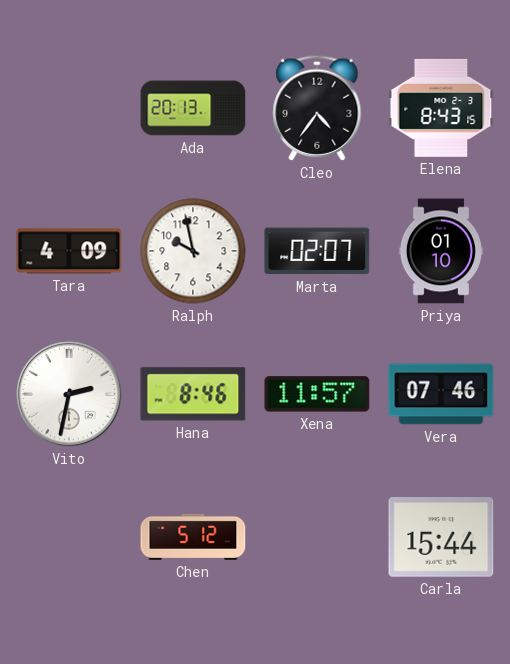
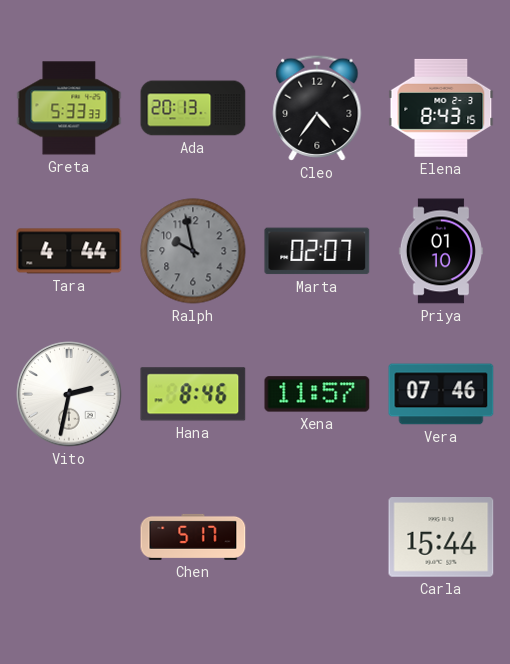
Greta: none -> 5:33
Tara: 4:09 -> 4:44
Ralph dial: white -> grey
Chen: 5:12 -> 5:17
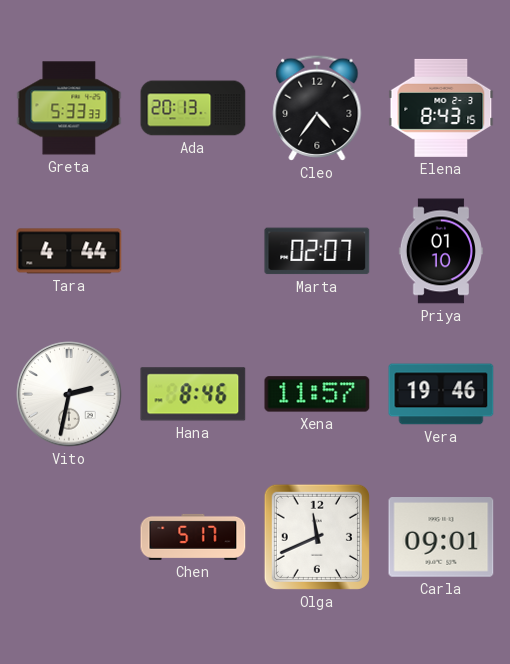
Ralph: 9:58 -> none
Vera: 07:46 -> 19:46
Olga: none -> 11:41
Carla: 15:44 -> 09:01
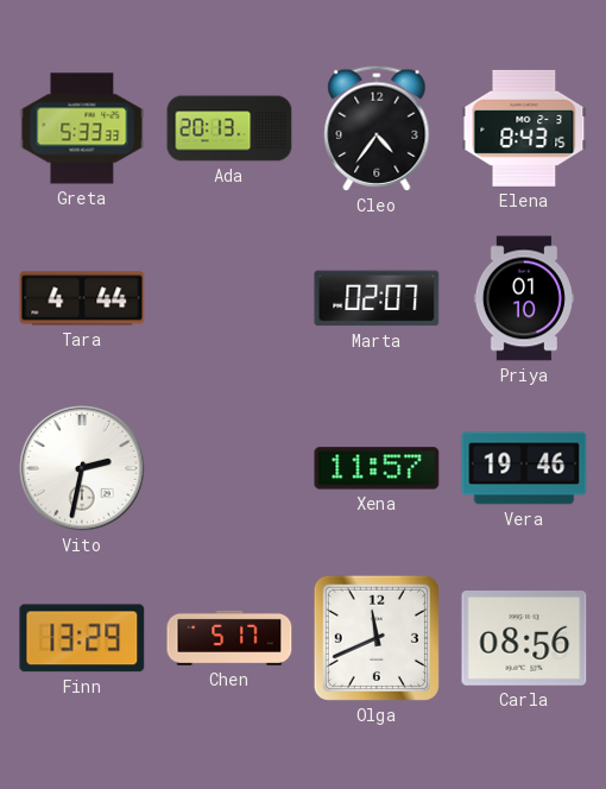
Hana: 8:46 -> none
Finn: none -> 13:29
Carla: 09:01 -> 08:56
